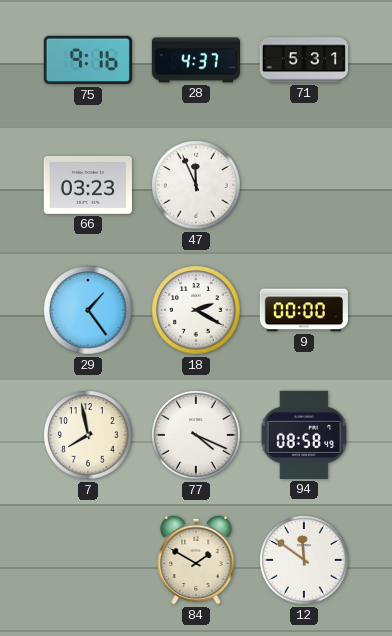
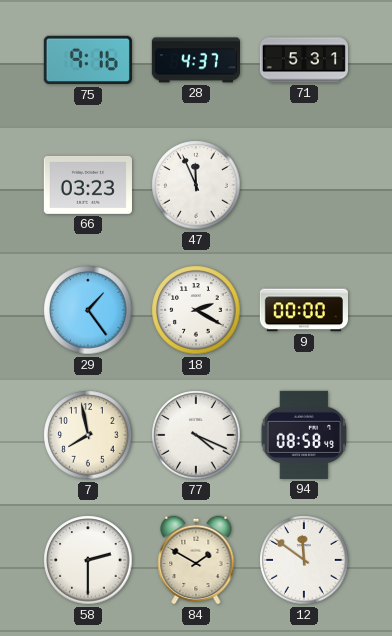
58: none -> 2:30
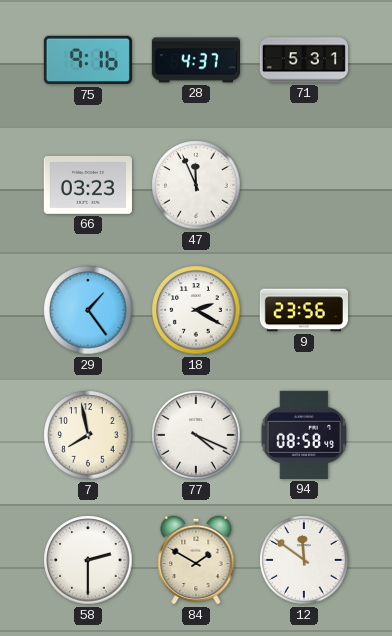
9: 00:00 -> 23:56
